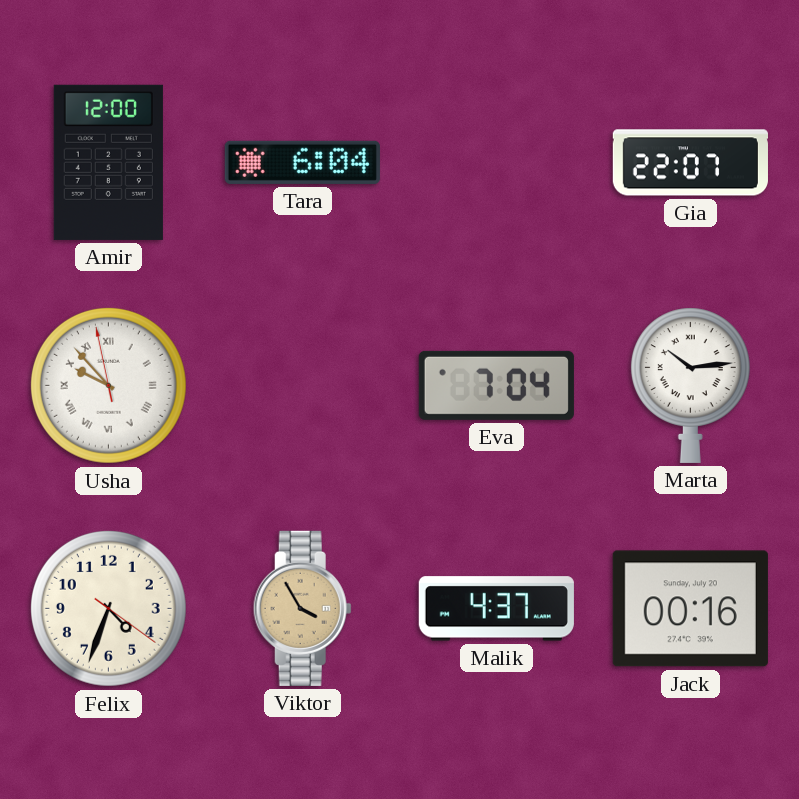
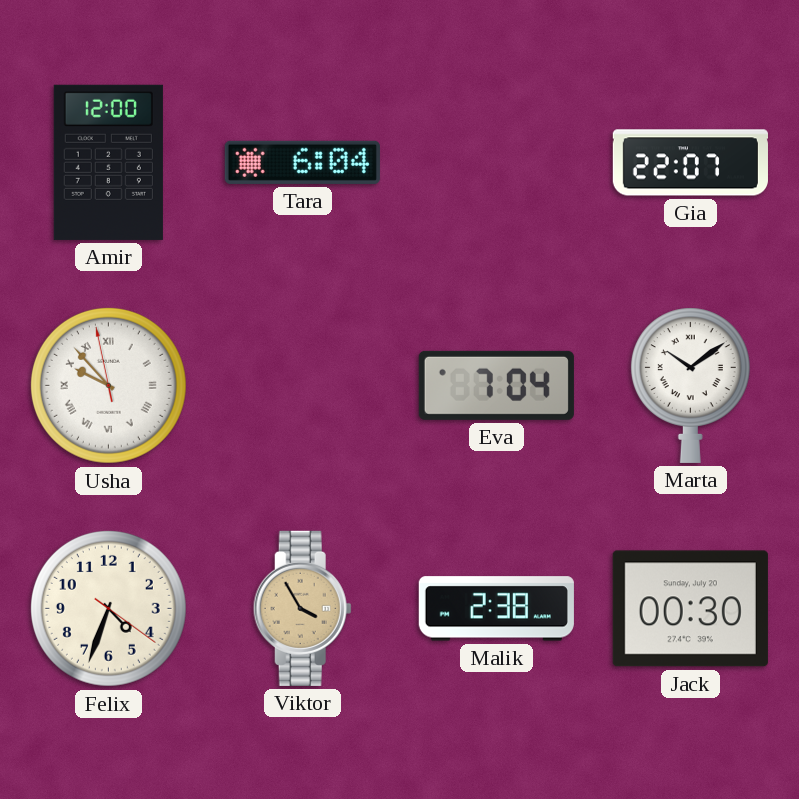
Marta: 10:14 -> 10:09
Malik: 4:37 -> 2:38
Jack: 00:16 -> 00:30
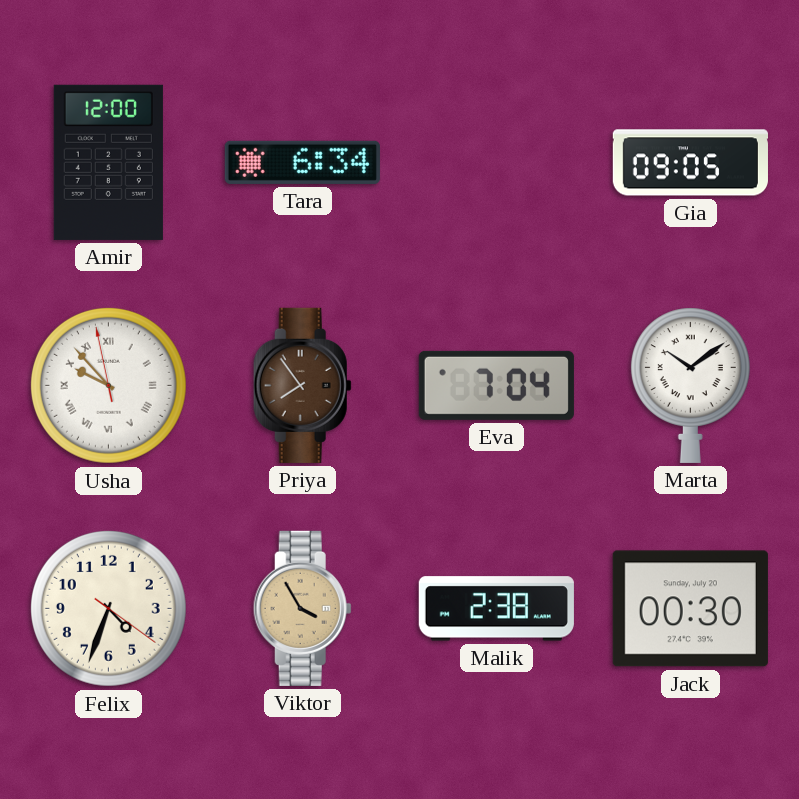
Tara: 6:04 -> 6:34
Gia: 22:07 -> 09:05
Priya: none -> 7:54
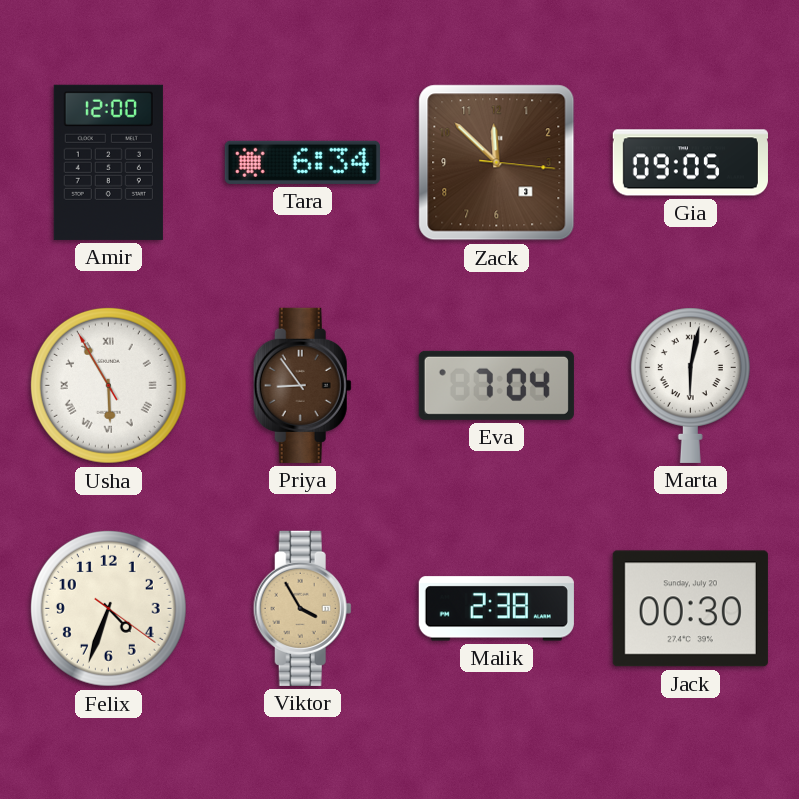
Zack: none -> 11:52
Usha: 9:52 -> 5:54
Priya: 7:54 -> 8:54
Marta: 10:09 -> 6:02
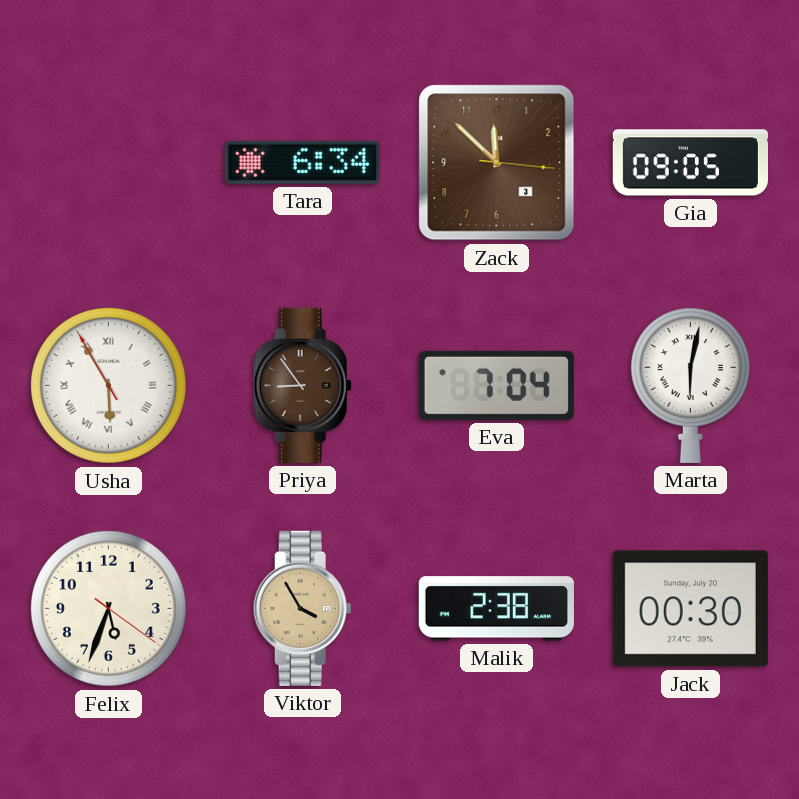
Amir: 12:00 -> none
Felix: 4:33 -> 5:33
